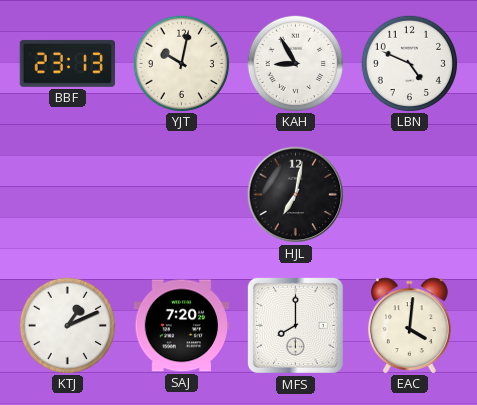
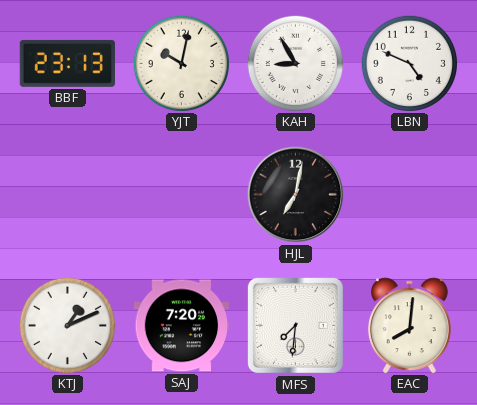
MFS: 8:00 -> 7:31
EAC: 4:01 -> 8:01
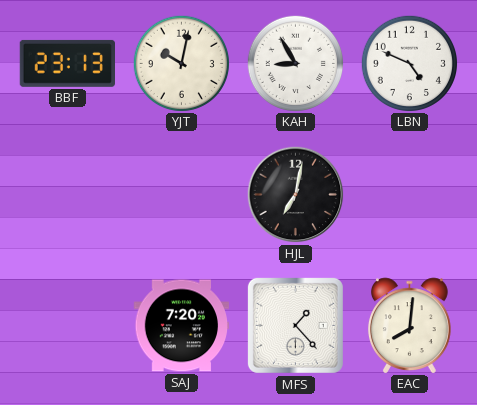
KTJ: 1:11 -> none
MFS: 7:31 -> 1:23
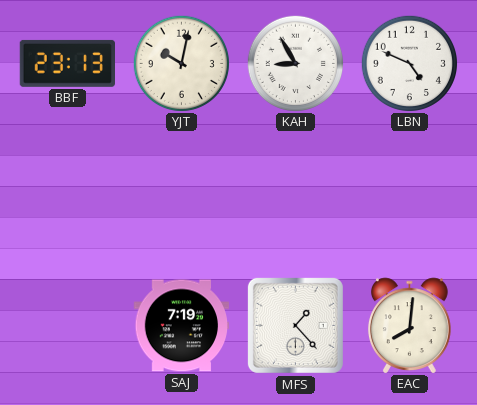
HJL: 7:02 -> none
SAJ: 7:20 -> 7:19
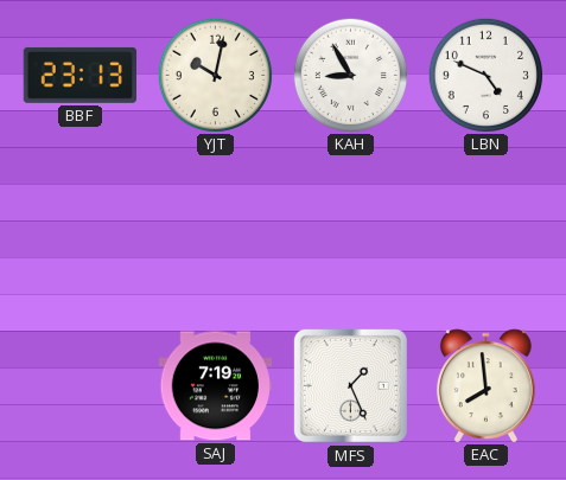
MFS: 1:23 -> 1:26
EAC: 8:01 -> 7:59
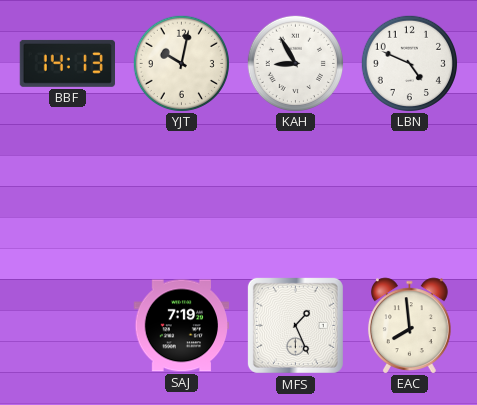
BBF: 23:13 -> 14:13
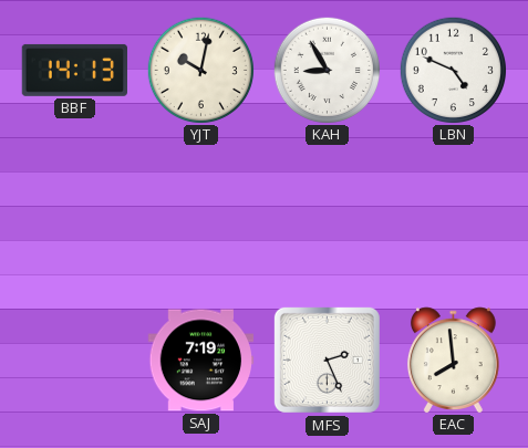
MFS: 1:26 -> 2:26
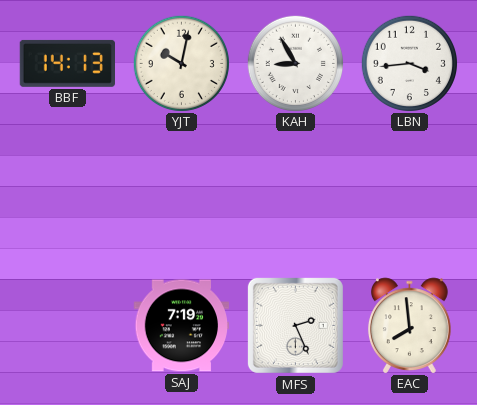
LBN: 4:49 -> 3:44
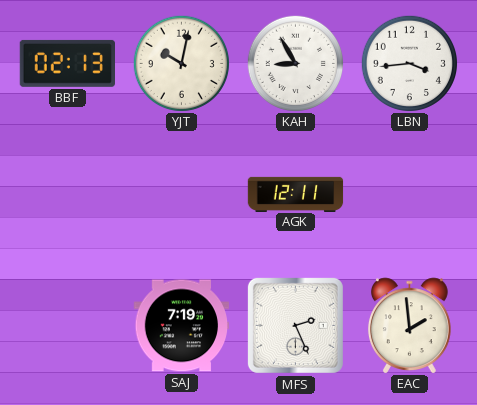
BBF: 14:13 -> 02:13
AGK: none -> 12:11
EAC: 7:59 -> 1:59
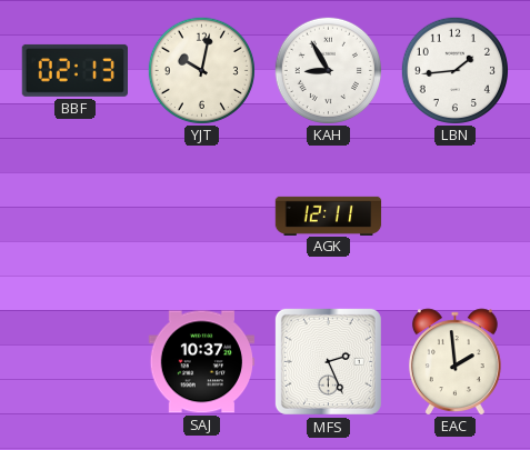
LBN: 3:44 -> 1:44
SAJ: 7:19 -> 10:37
